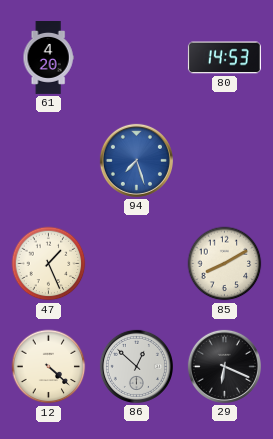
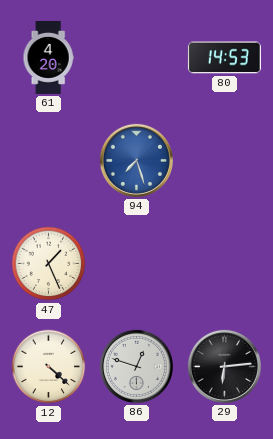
85: 8:10 -> none
86: 12:52 -> 12:48
29: 6:19 -> 6:14
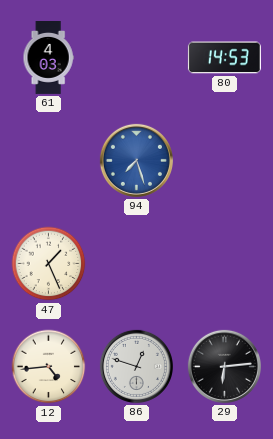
61: 4:20 -> 4:03
12: 4:22 -> 4:44
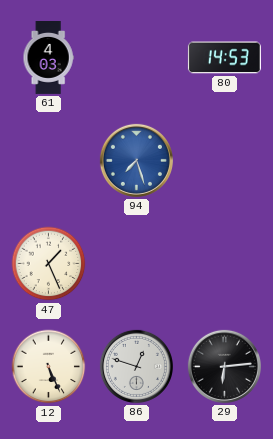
12: 4:44 -> 5:26
